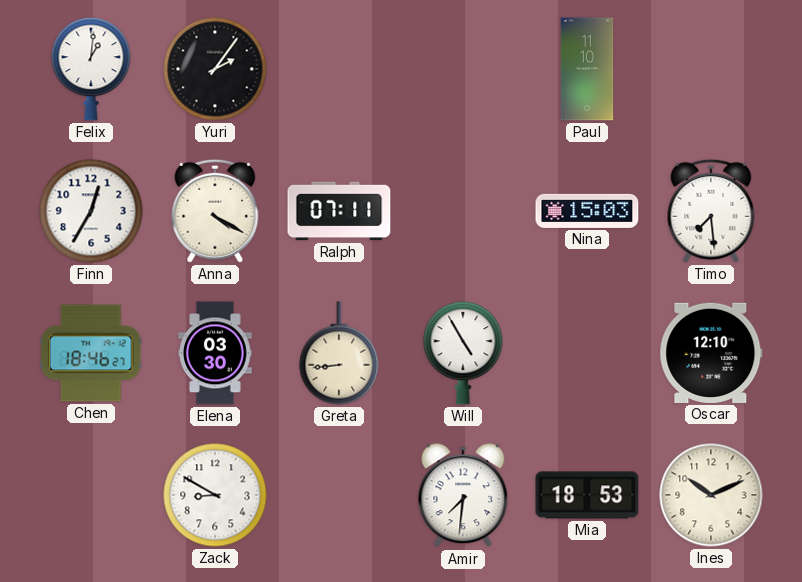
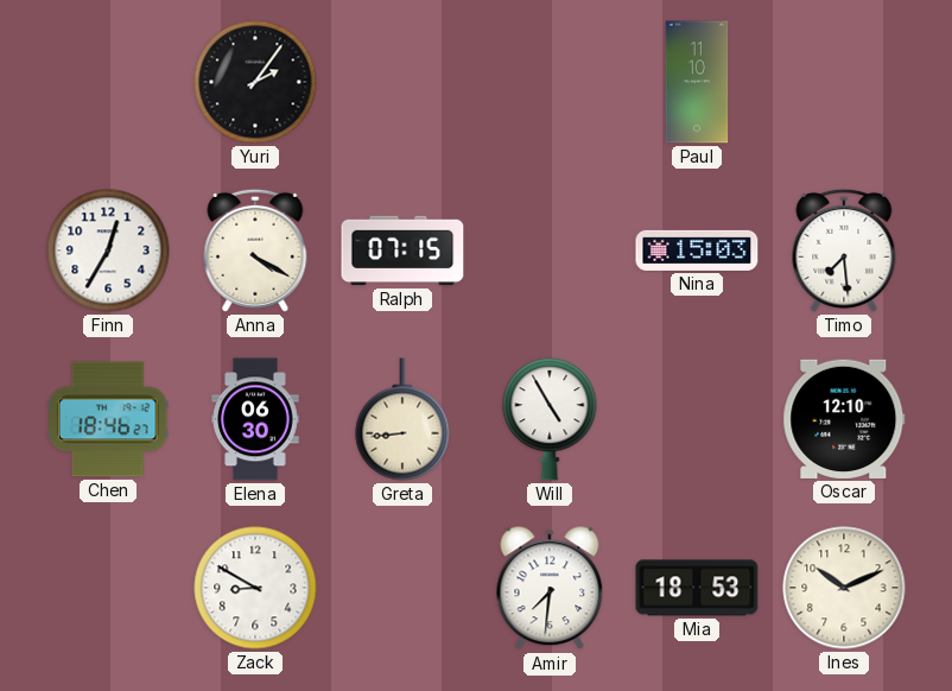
Felix: 1:01 -> none
Ralph: 07:11 -> 07:15
Elena: 03:30 -> 06:30
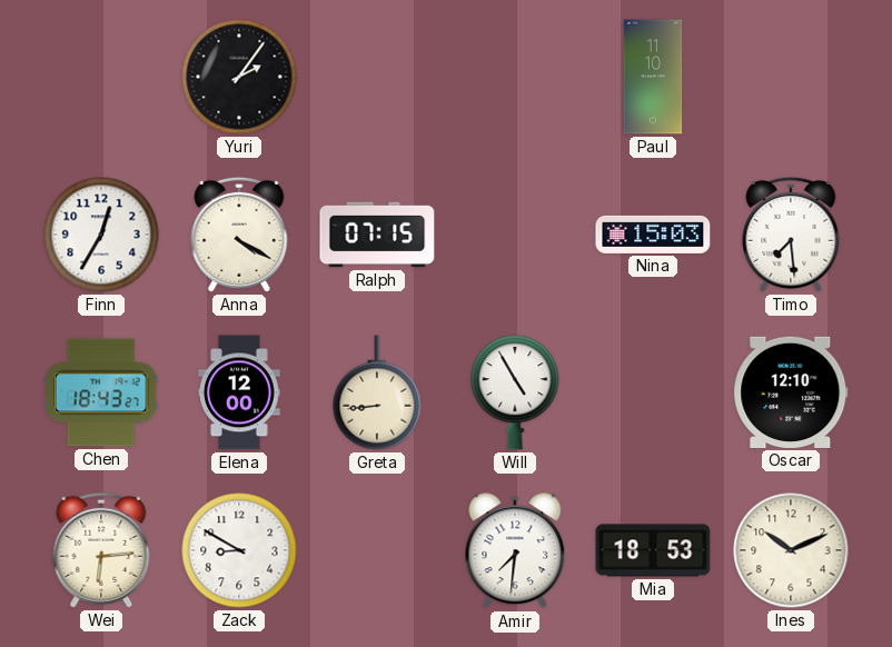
Chen: 18:46 -> 18:43
Elena: 06:30 -> 12:00
Wei: none -> 6:14
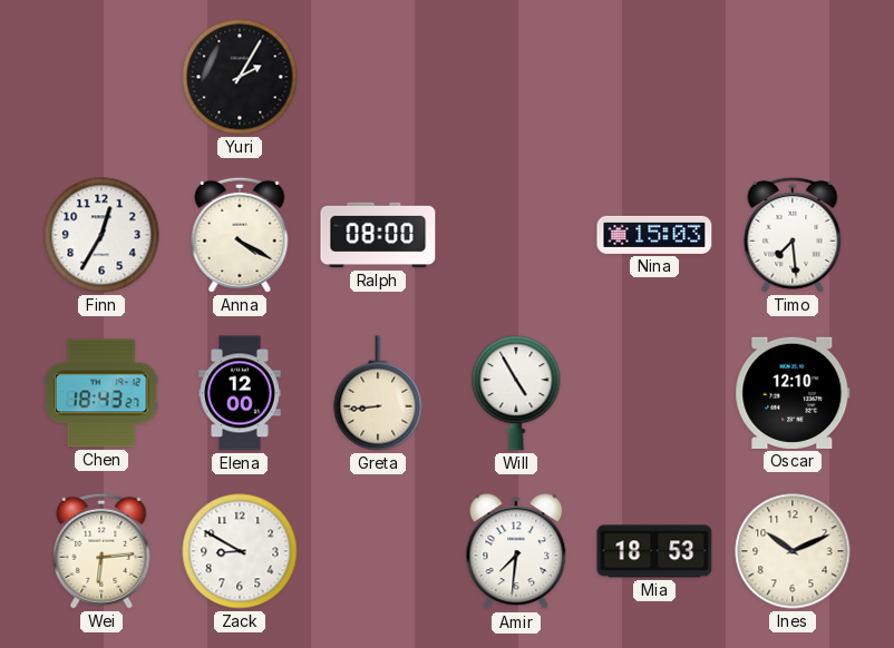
Yuri: 2:06 -> 2:05
Paul: 11:10 -> none
Ralph: 07:15 -> 08:00
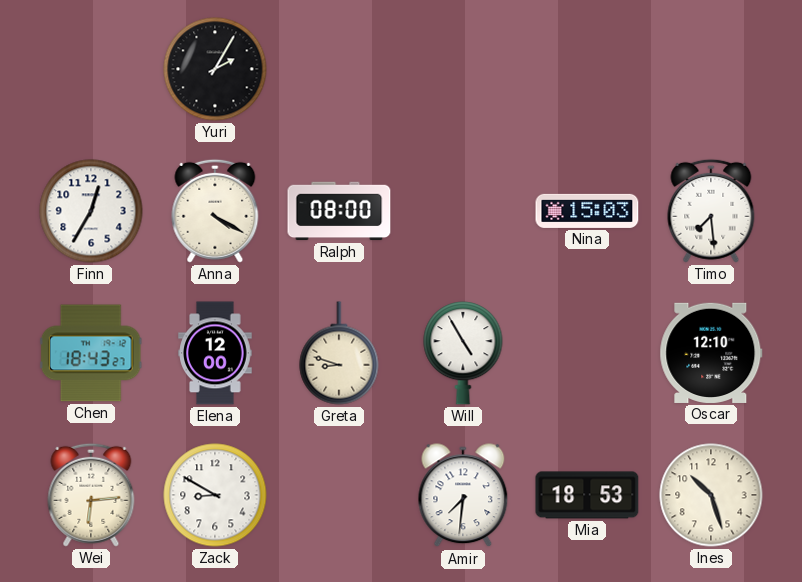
Greta: 8:44 -> 8:48
Ines: 10:11 -> 10:27
